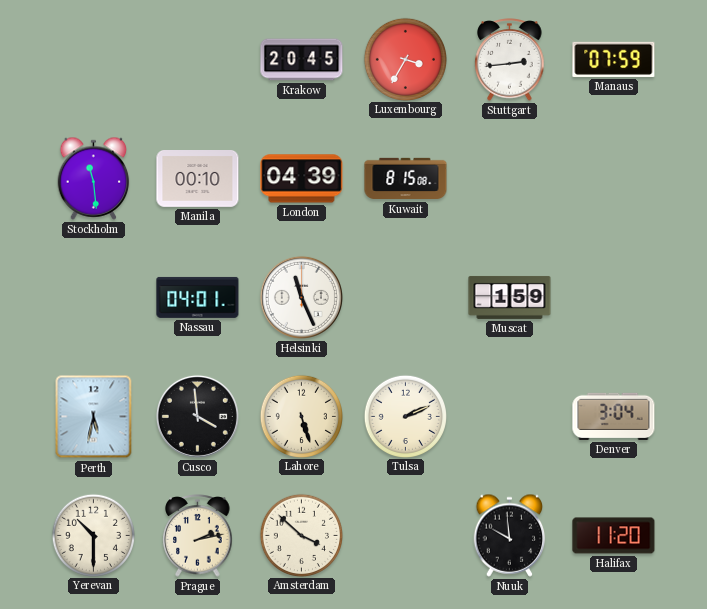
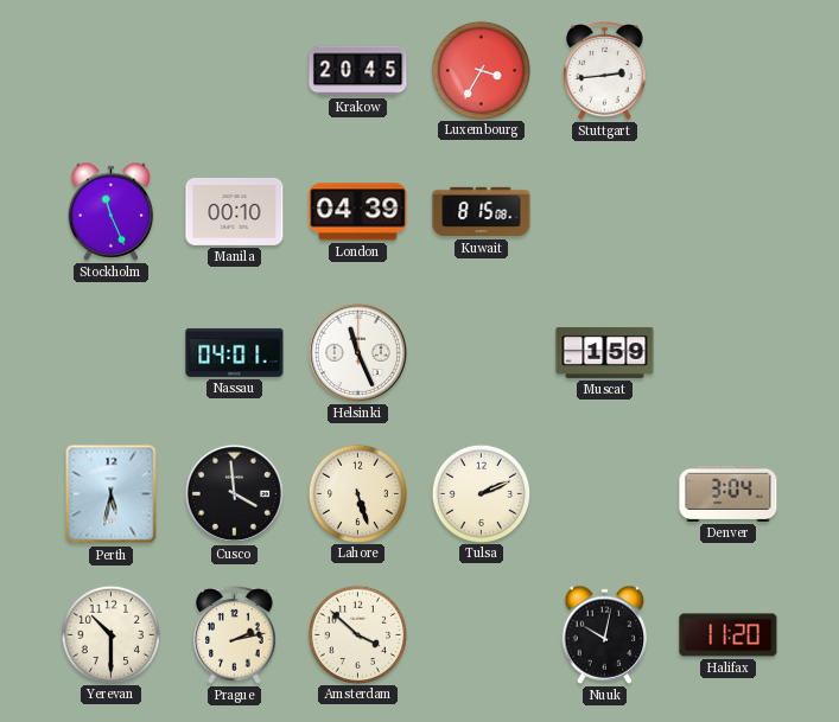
Manaus: 07:59 -> none
Stockholm: 11:29 -> 11:26
Nuuk: 9:59 -> 10:02
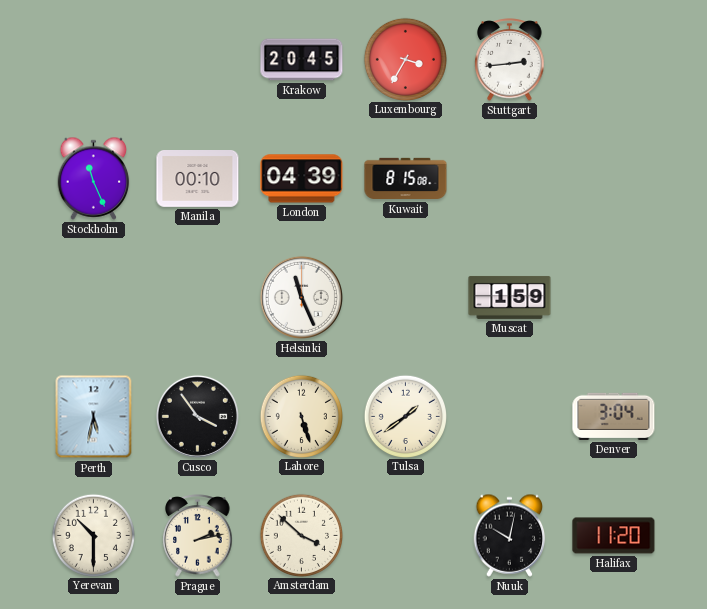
Nassau: 04:01 -> none
Cusco: 3:59 -> 3:54
Tulsa: 2:11 -> 1:39
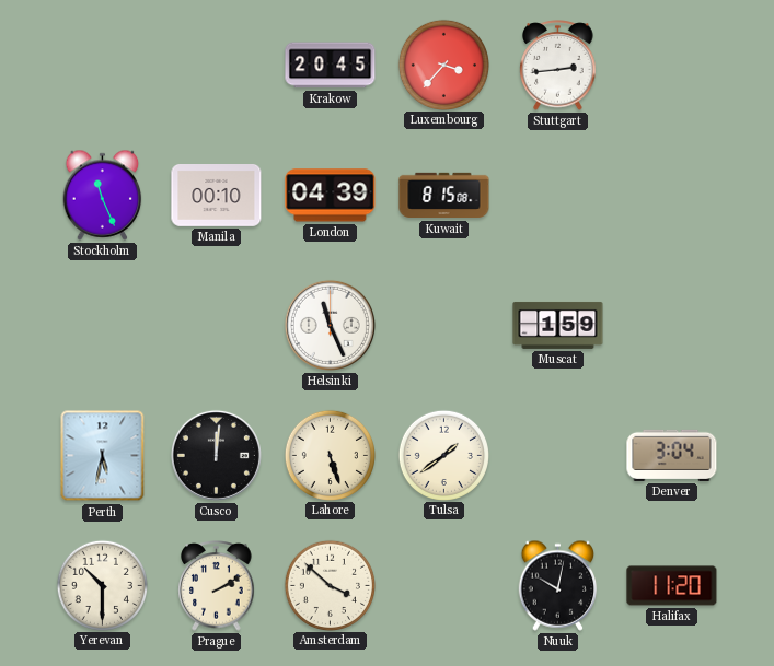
Luxembourg: 3:35 -> 3:37
Cusco: 3:54 -> 12:01
Prague: 2:13 -> 2:10
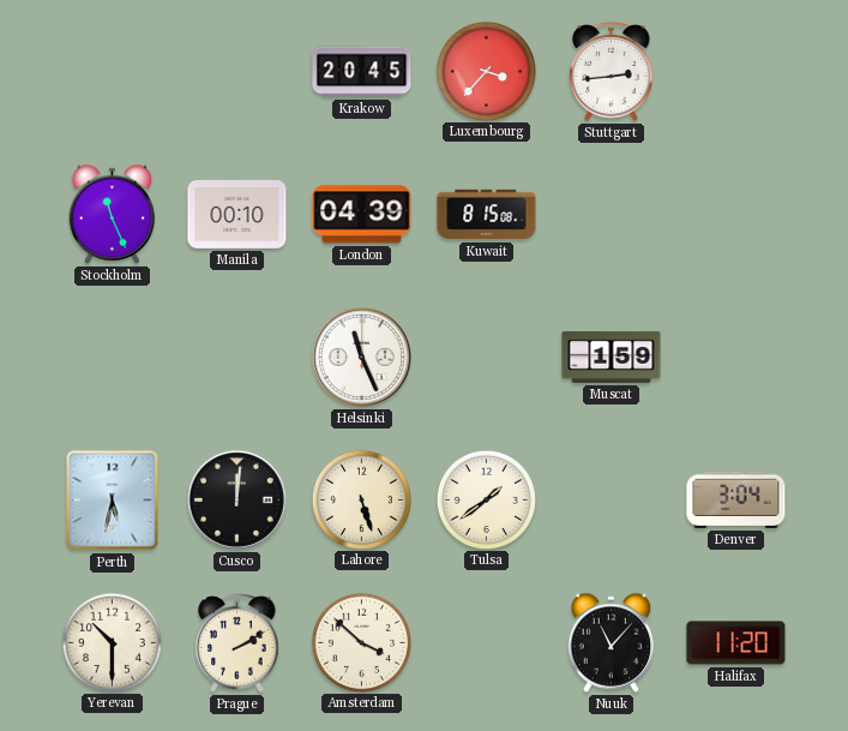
Nuuk: 10:02 -> 11:07
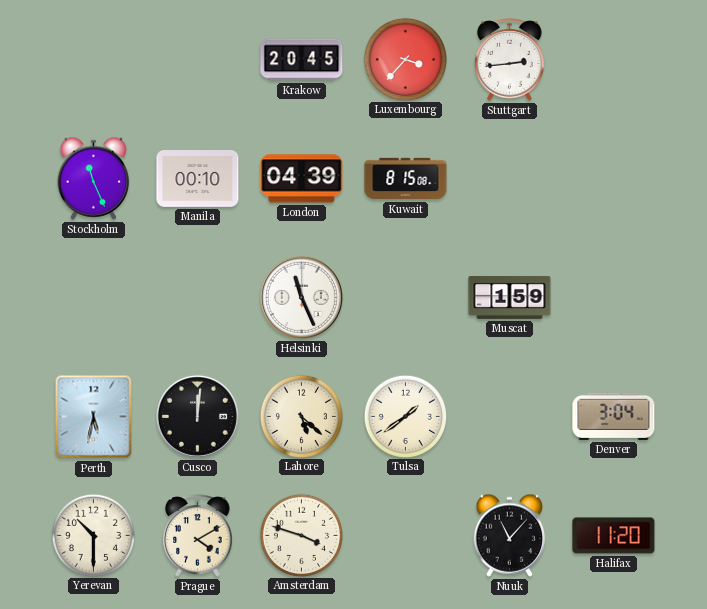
Lahore: 5:27 -> 5:22
Prague: 2:10 -> 4:10
Amsterdam: 3:52 -> 3:48
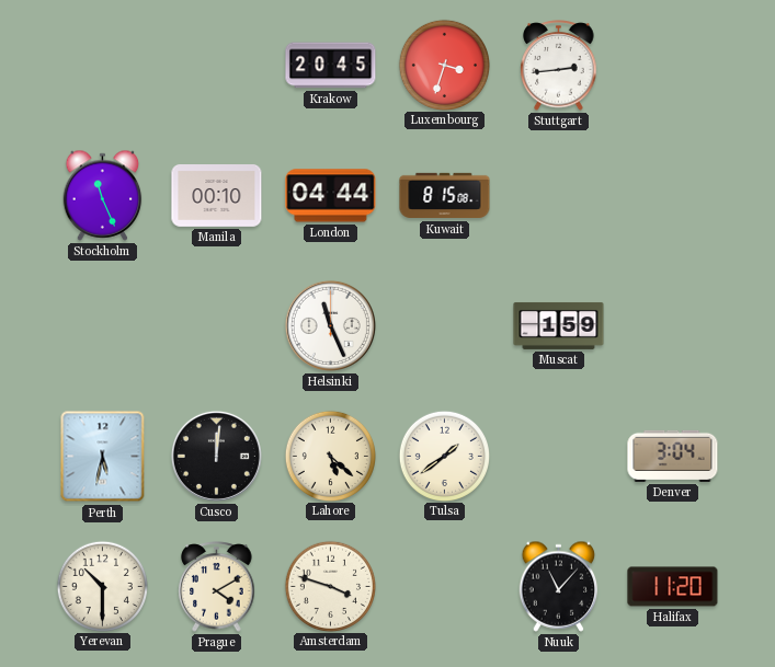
Luxembourg: 3:37 -> 3:33
London: 04:39 -> 04:44
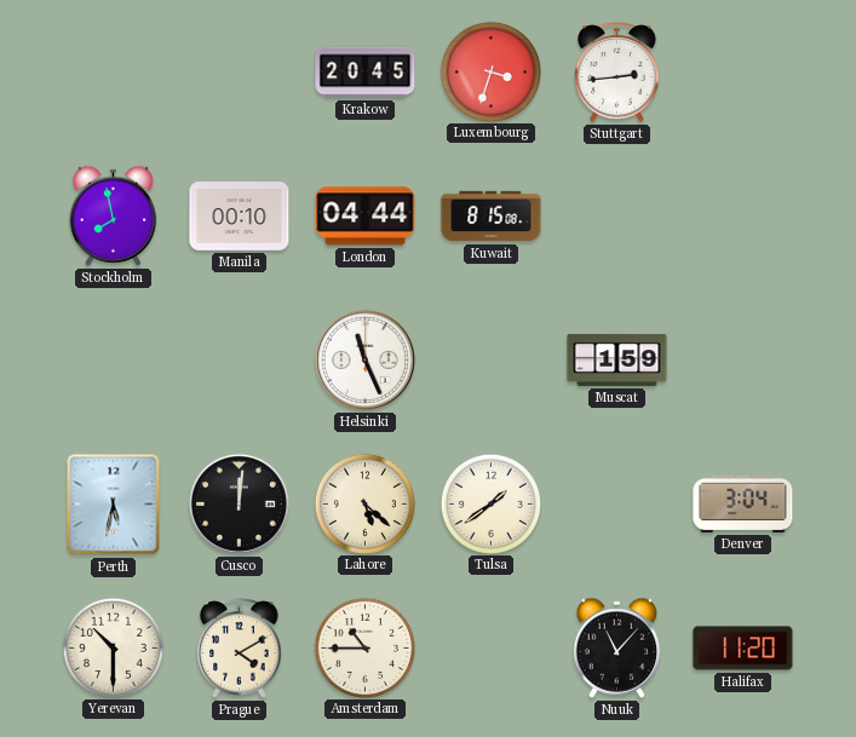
Stockholm: 11:26 -> 7:58
Amsterdam: 3:48 -> 10:45
